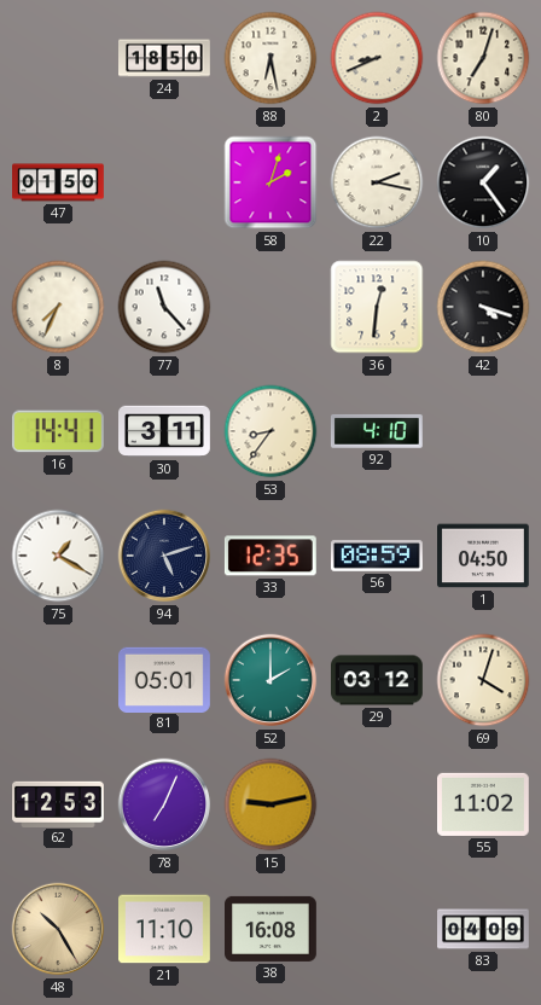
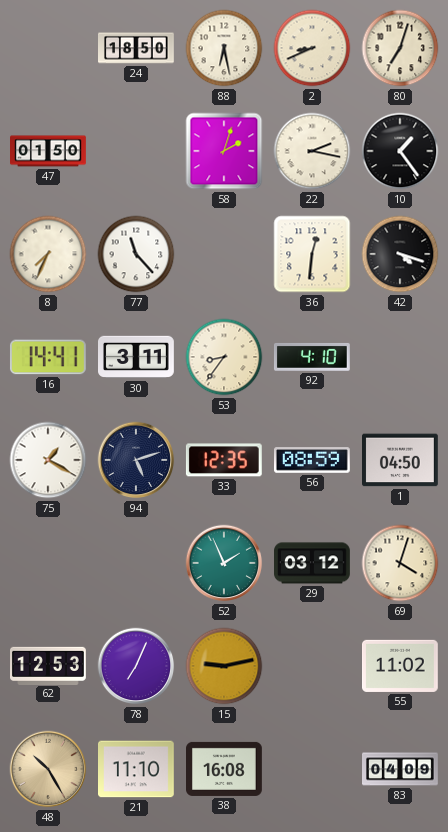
81: 05:01 -> none
52: 2:00 -> 1:56
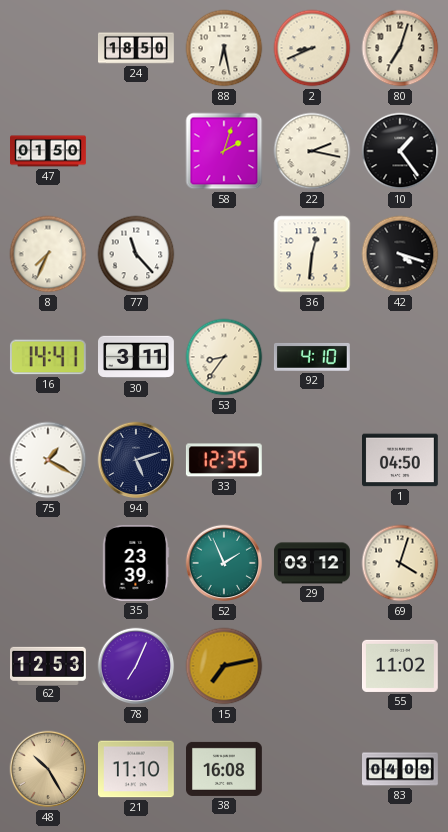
56: 08:59 -> none
35: none -> 23:39
15: 9:13 -> 7:13
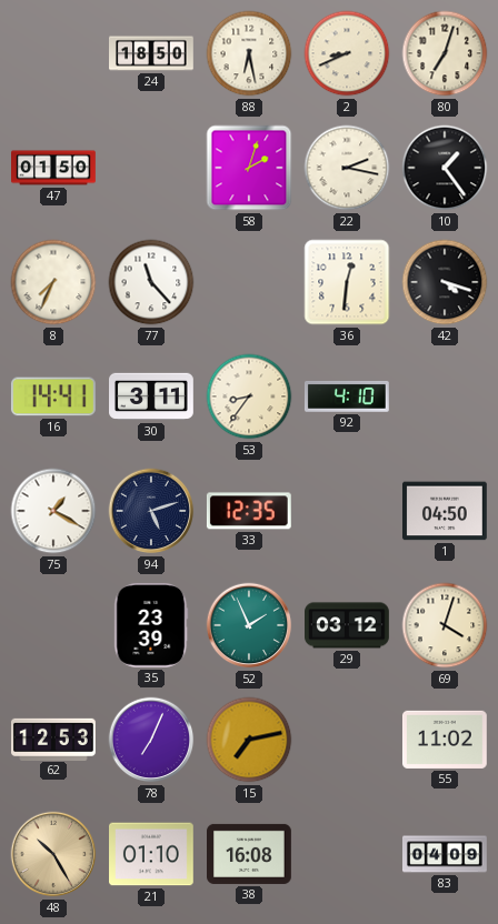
21: 11:10 -> 01:10
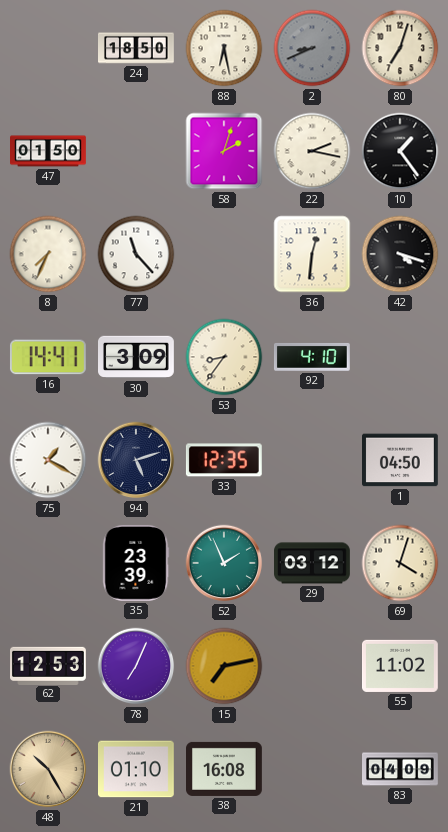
2 dial: cream -> grey
30: 3:11 -> 3:09
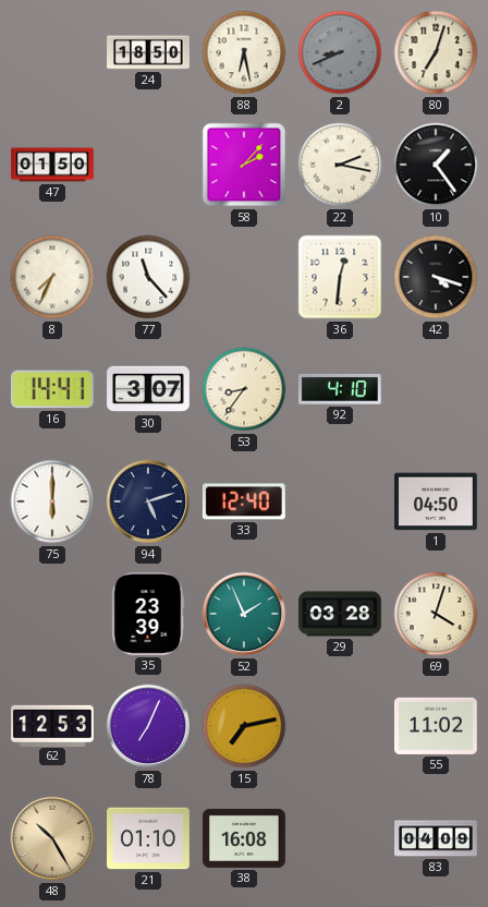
58: 2:03 -> 2:07
30: 3:09 -> 3:07
75: 1:20 -> 6:00
33: 12:35 -> 12:40
29: 03:12 -> 03:28
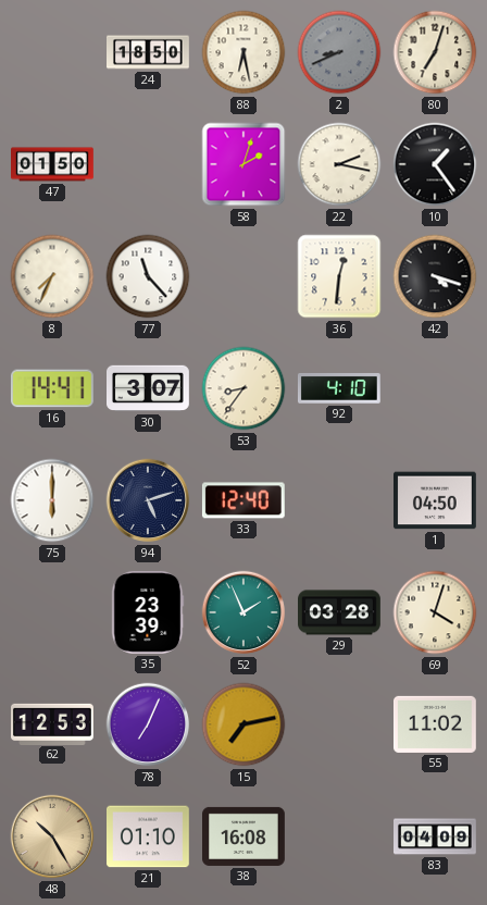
58: 2:07 -> 2:03
